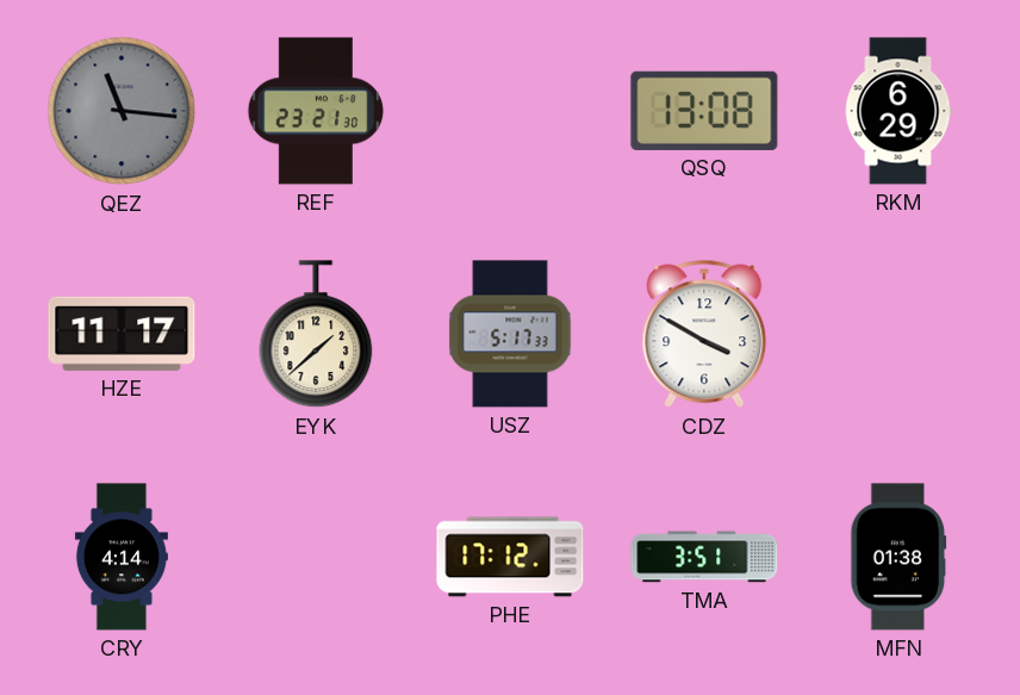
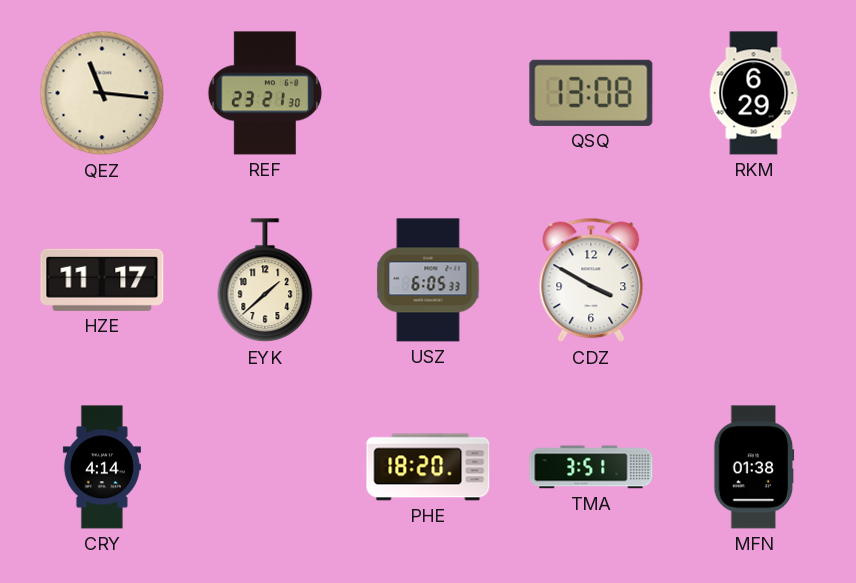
QEZ dial: grey -> cream
USZ: 5:17 -> 6:05
PHE: 17:12 -> 18:20
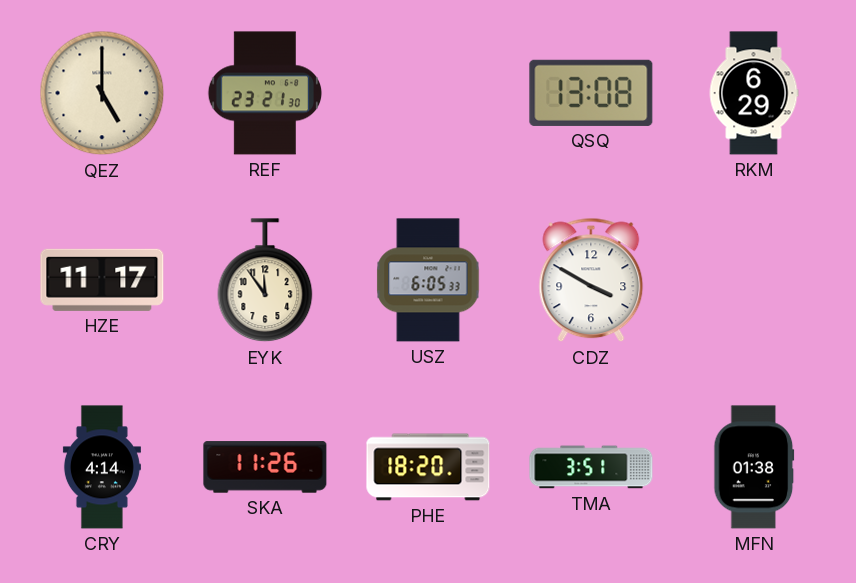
QEZ: 11:16 -> 5:00
EYK: 1:38 -> 11:54
SKA: none -> 11:26
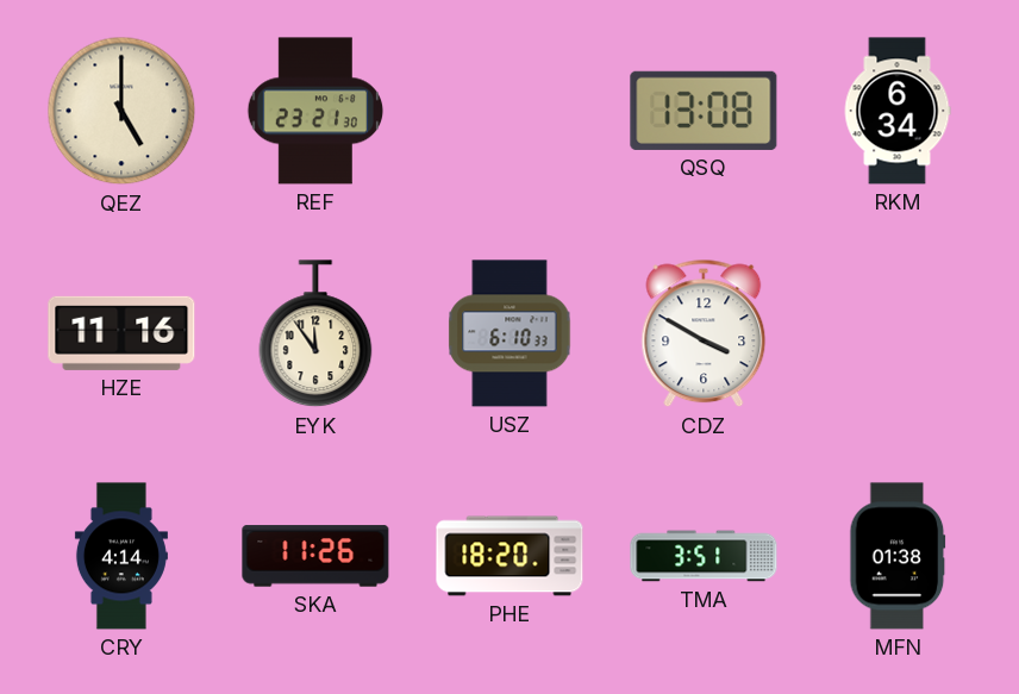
RKM: 6:29 -> 6:34
HZE: 11:17 -> 11:16
USZ: 6:05 -> 6:10
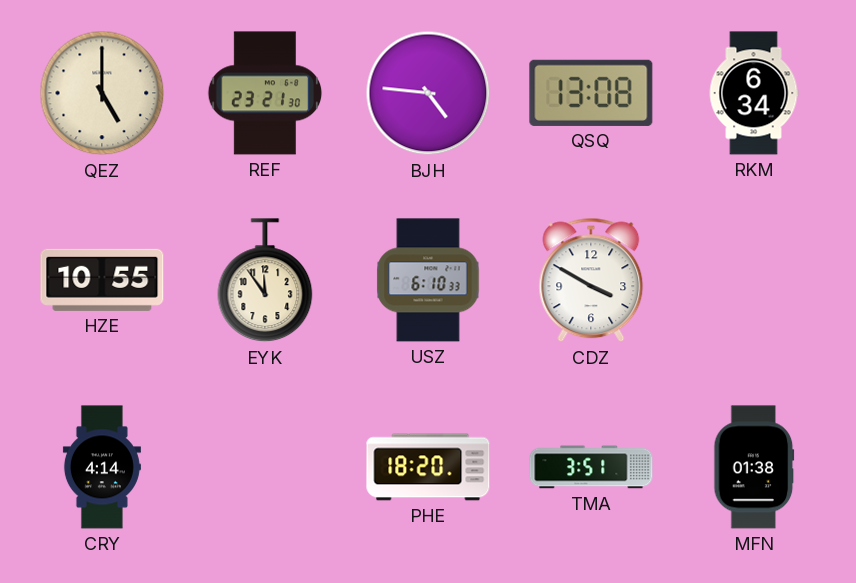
BJH: none -> 4:46
HZE: 11:16 -> 10:55
SKA: 11:26 -> none
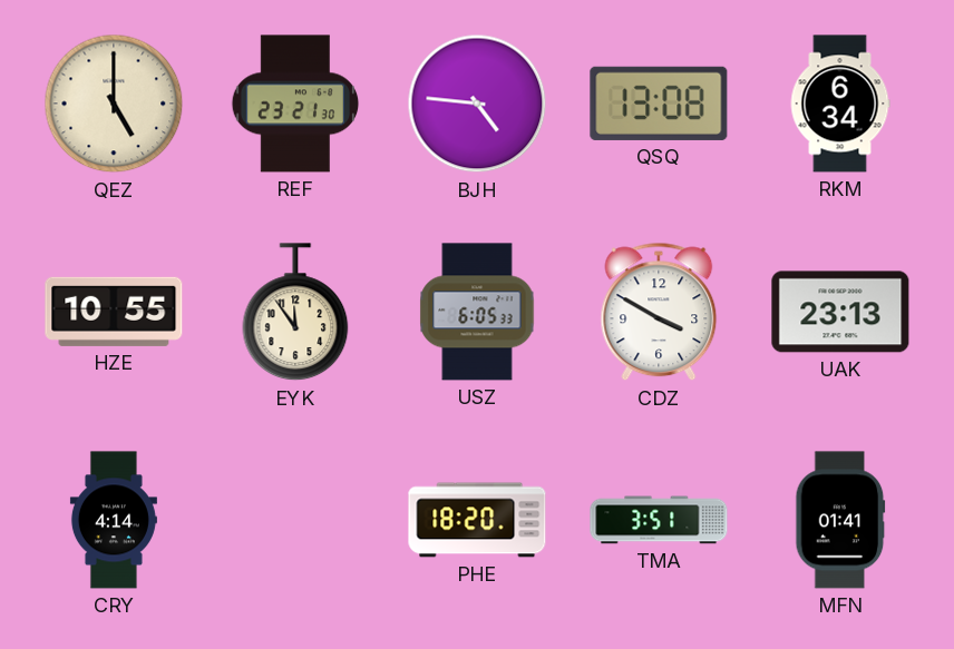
USZ: 6:10 -> 6:05
UAK: none -> 23:13
MFN: 01:38 -> 01:41
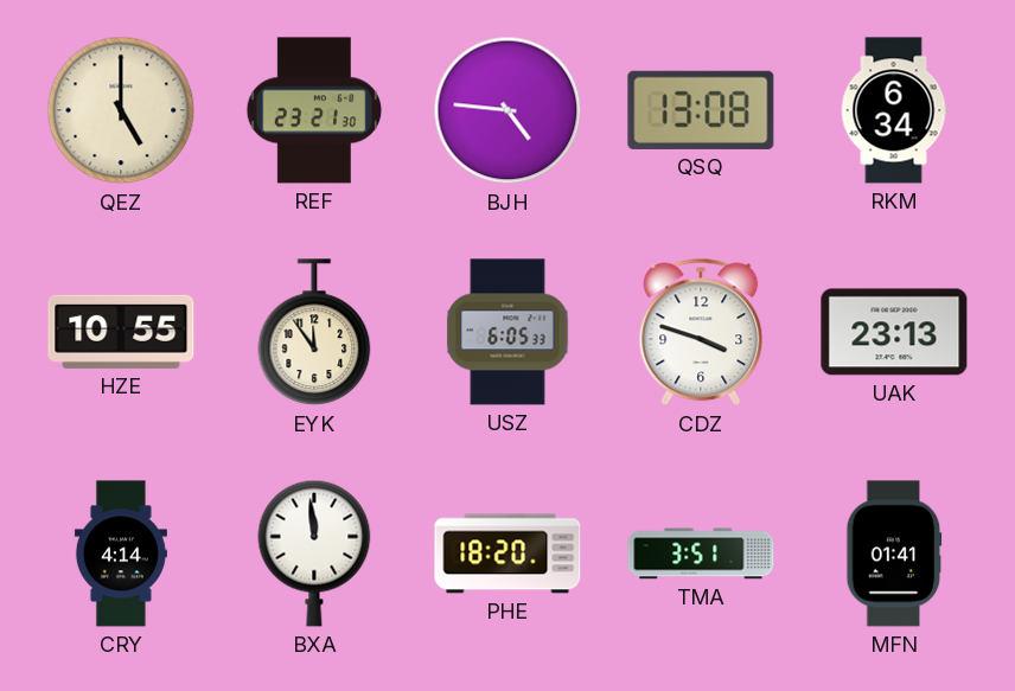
CDZ: 3:50 -> 3:48
BXA: none -> 11:59
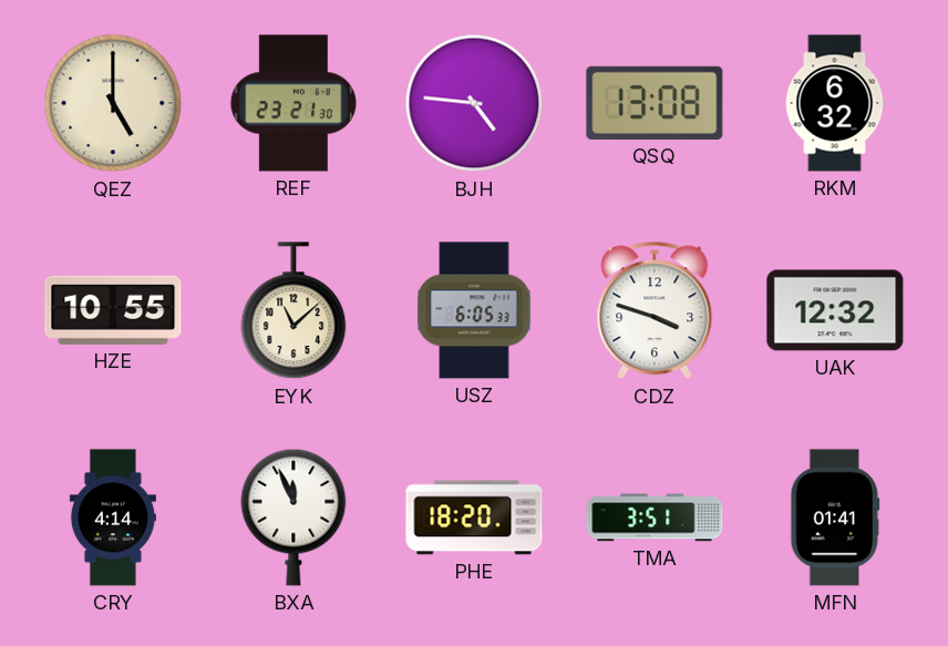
RKM: 6:34 -> 6:32
EYK: 11:54 -> 11:08
UAK: 23:13 -> 12:32
BXA: 11:59 -> 11:56
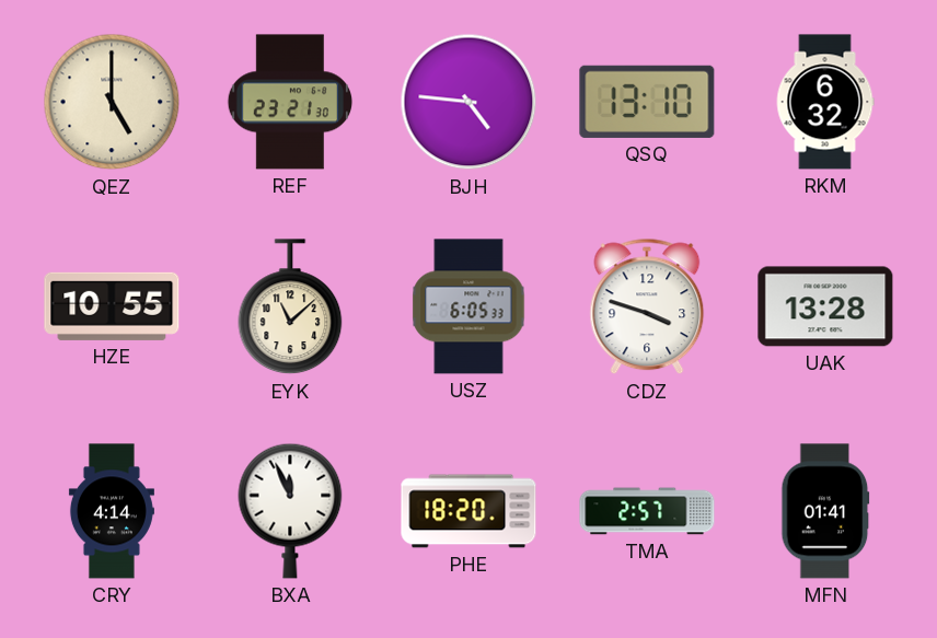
QSQ: 13:08 -> 13:10
UAK: 12:32 -> 13:28
TMA: 3:51 -> 2:57
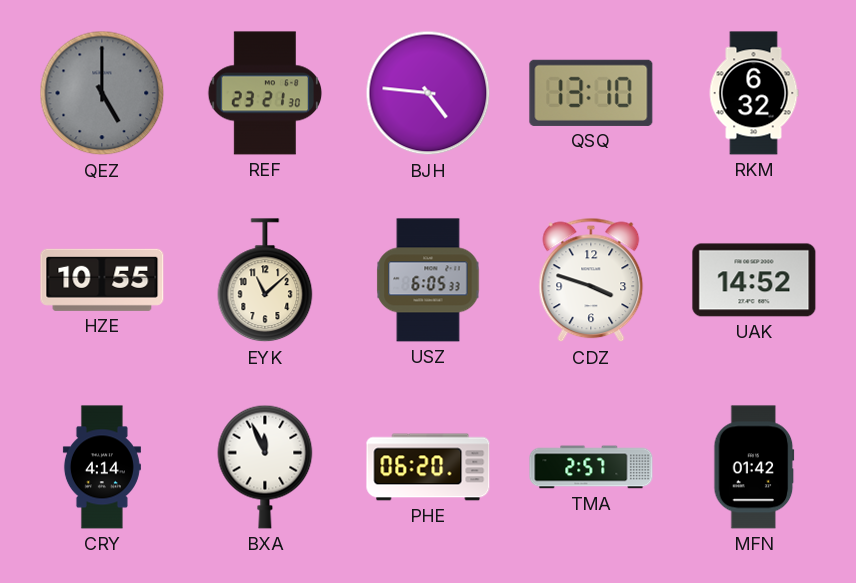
QEZ dial: cream -> grey
UAK: 13:28 -> 14:52
PHE: 18:20 -> 06:20
MFN: 01:41 -> 01:42
